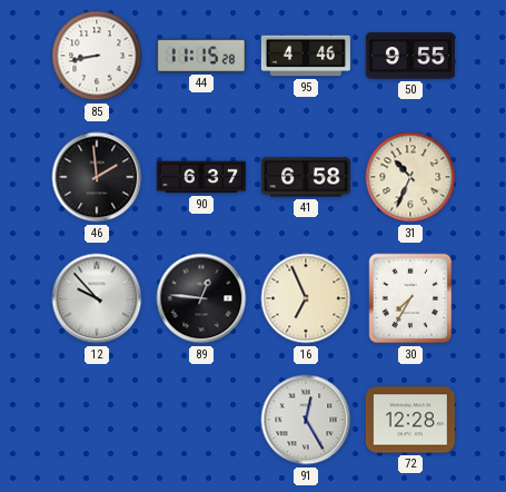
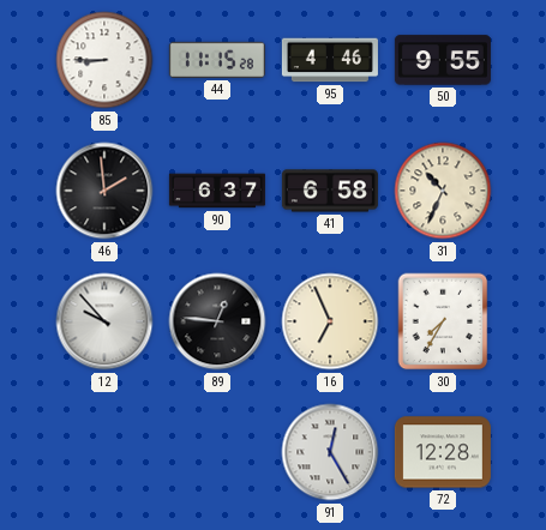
85: 8:43 -> 8:45
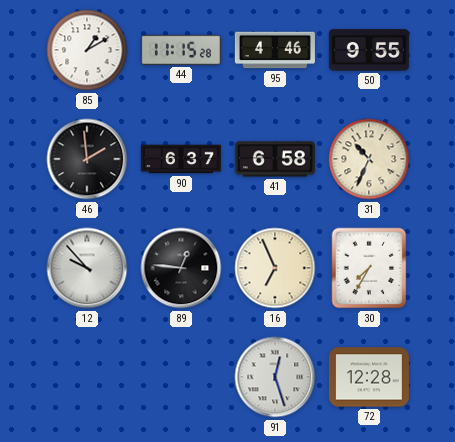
85: 8:45 -> 1:10
91: 12:25 -> 12:27
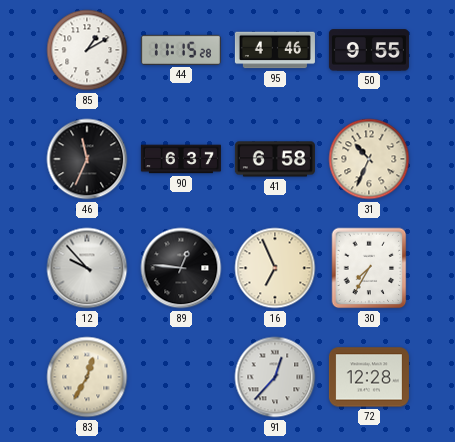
46: 1:59 -> 11:34
83: none -> 12:35
91: 12:27 -> 12:37
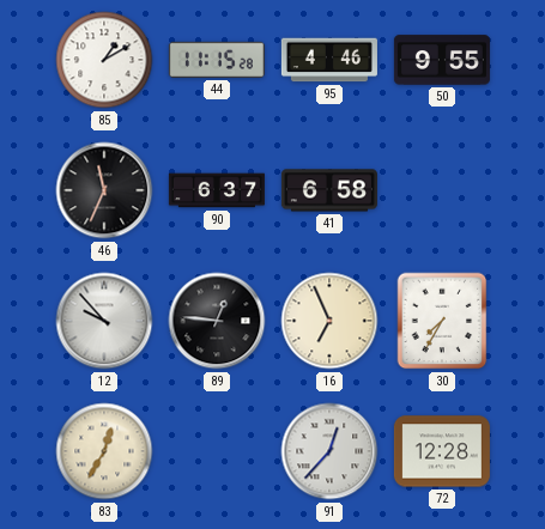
31: 10:34 -> none
